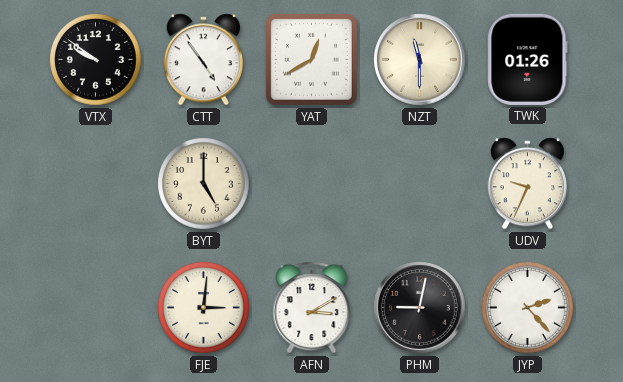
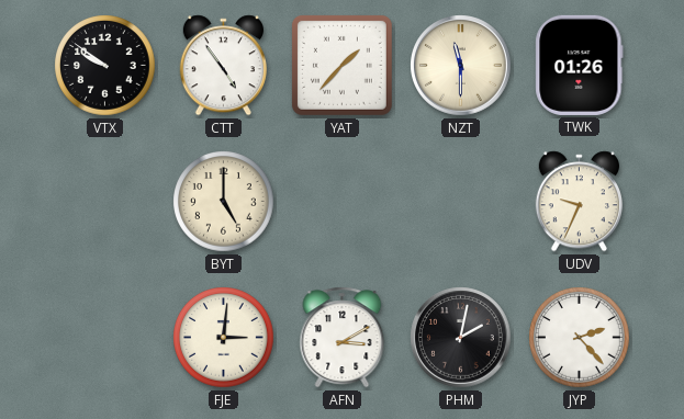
YAT: 12:40 -> 1:37
PHM: 9:02 -> 2:02
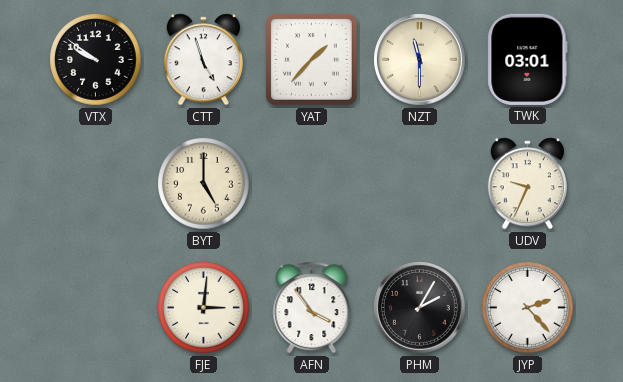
CTT: 4:54 -> 4:57
TWK: 01:26 -> 03:01
AFN: 3:10 -> 3:54
PHM: 2:02 -> 2:05
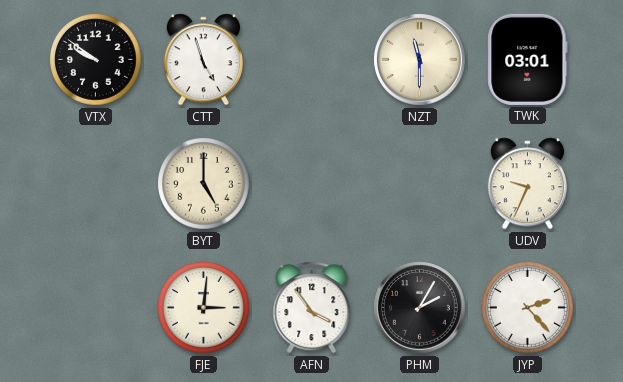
YAT: 1:37 -> none
